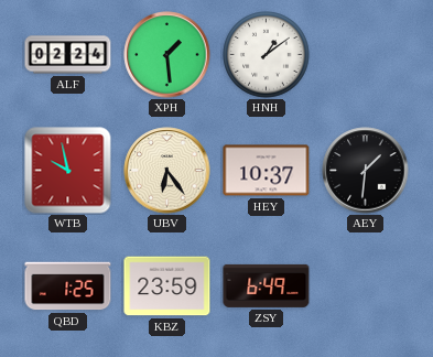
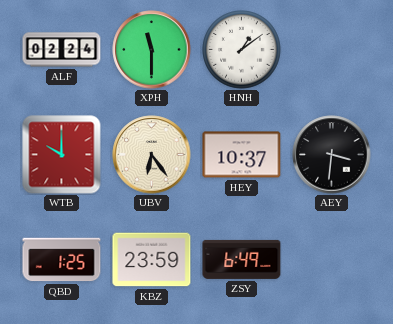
XPH: 1:29 -> 11:30
WTB: 9:58 -> 10:00
AEY: 1:31 -> 3:31
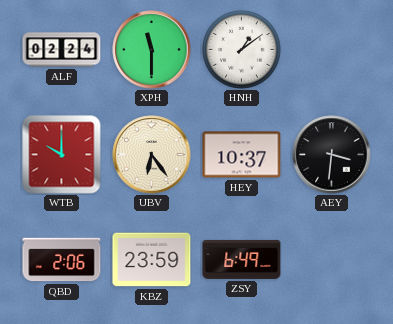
QBD: 1:25 -> 2:06
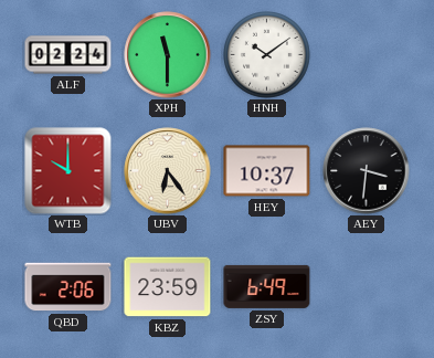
HNH: 1:09 -> 10:09
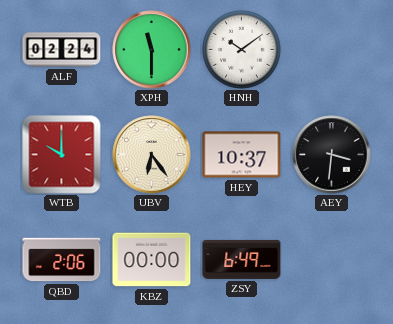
KBZ: 23:59 -> 00:00
